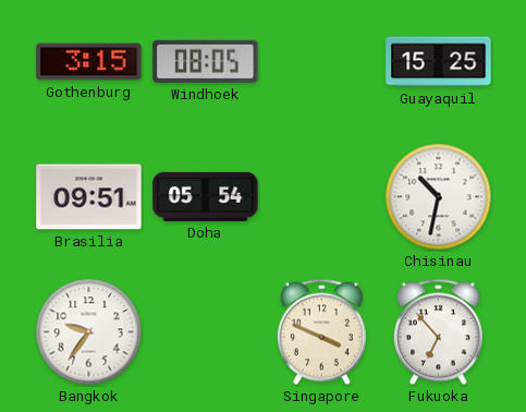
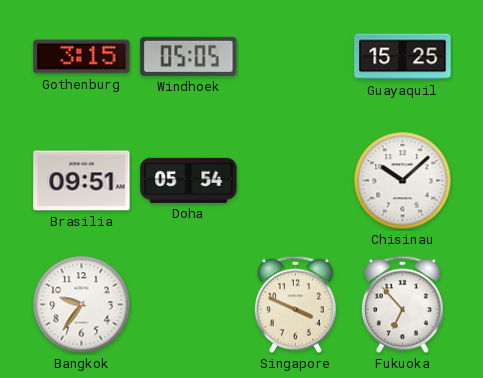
Windhoek: 08:05 -> 05:05
Chisinau: 10:32 -> 10:08
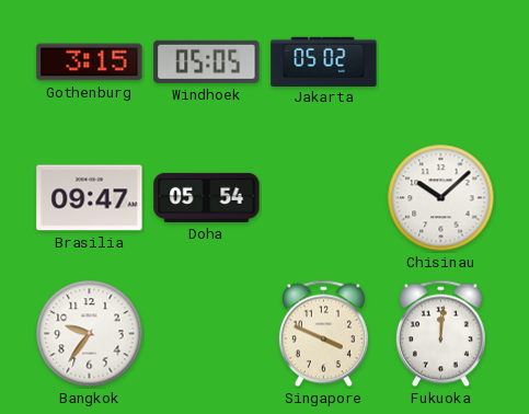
Jakarta: none -> 05:02
Guayaquil: 15:25 -> none
Brasilia: 09:51 -> 09:47
Fukuoka: 6:53 -> 12:01
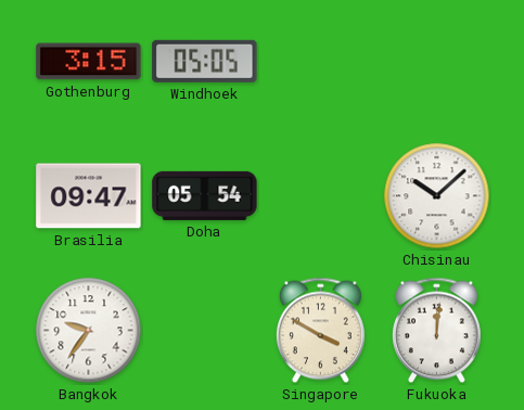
Jakarta: 05:02 -> none
Singapore: 3:49 -> 3:50
